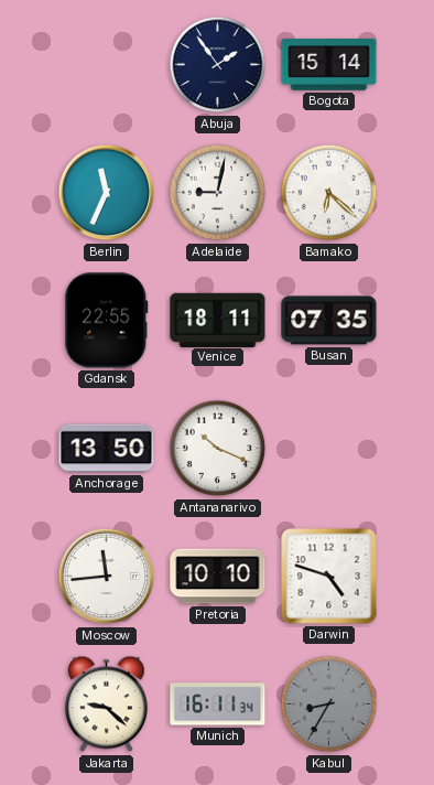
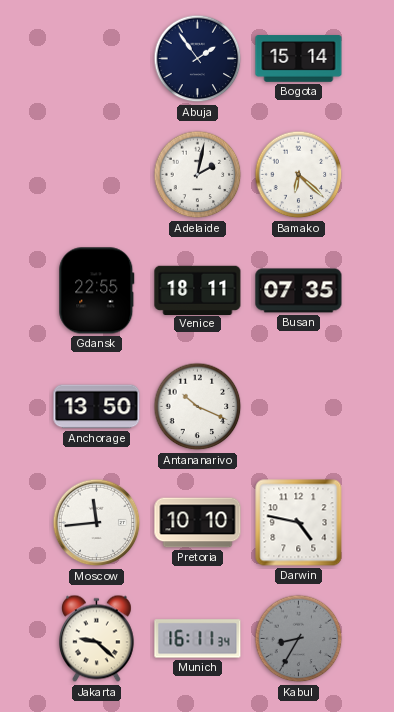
Berlin: 11:34 -> none
Adelaide: 9:02 -> 2:02
Darwin: 4:48 -> 4:47
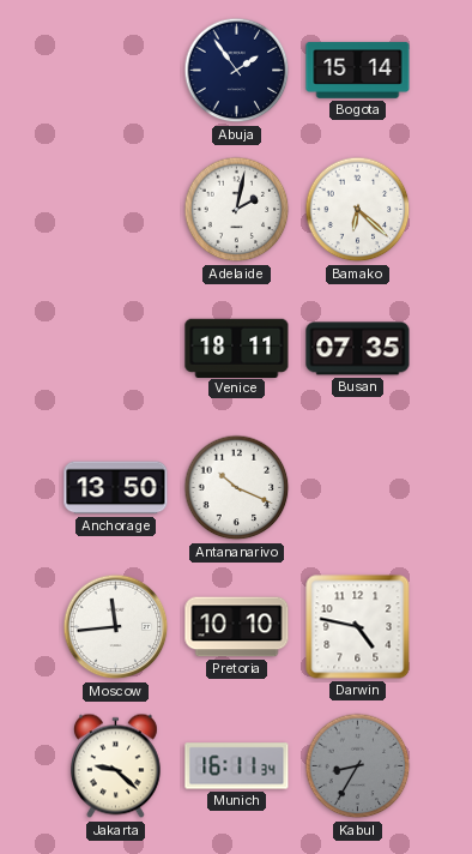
Gdansk: 22:55 -> none
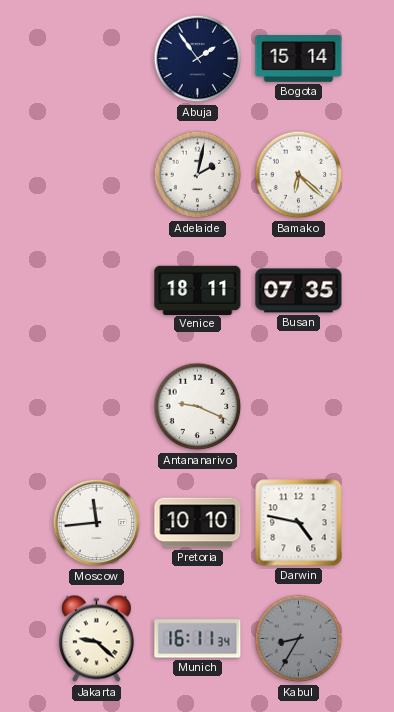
Anchorage: 13:50 -> none
Antananarivo: 10:19 -> 9:19
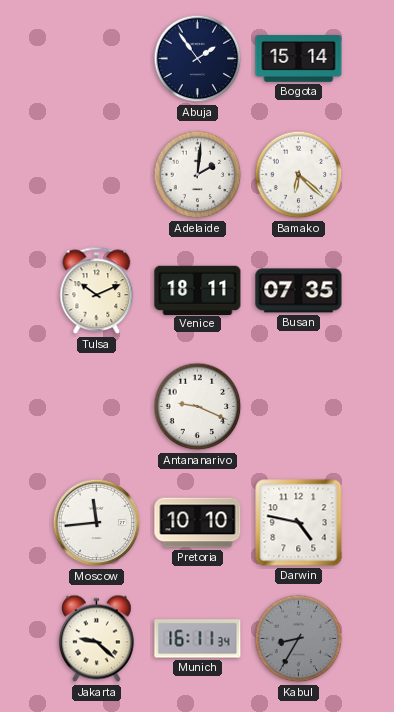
Adelaide: 2:02 -> 2:01
Tulsa: none -> 10:11
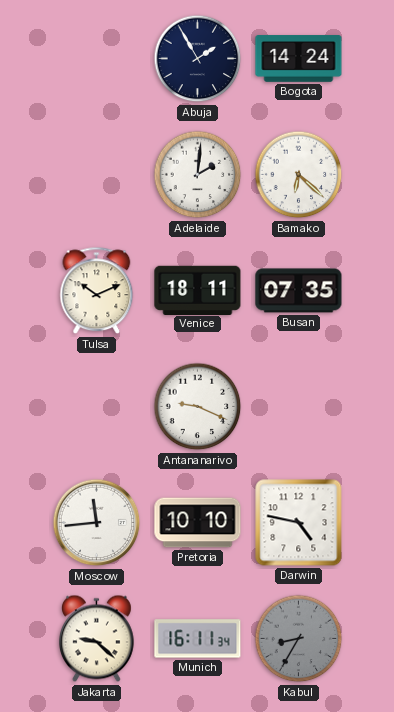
Abuja: 1:54 -> 1:55
Bogota: 15:14 -> 14:24
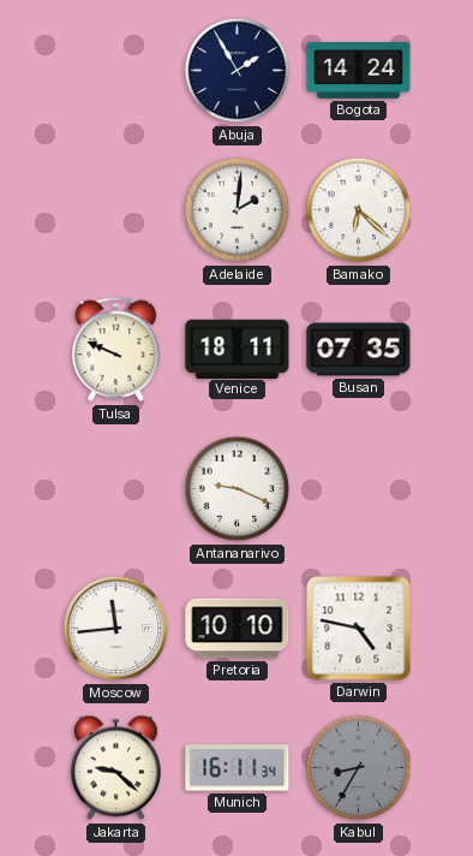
Tulsa: 10:11 -> 9:49
